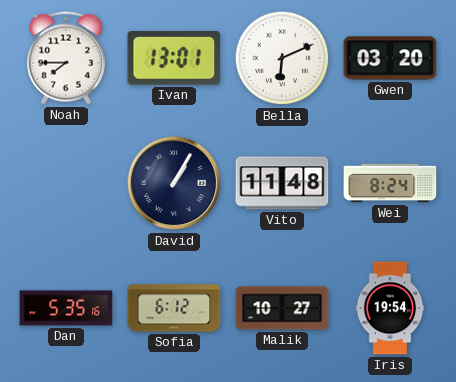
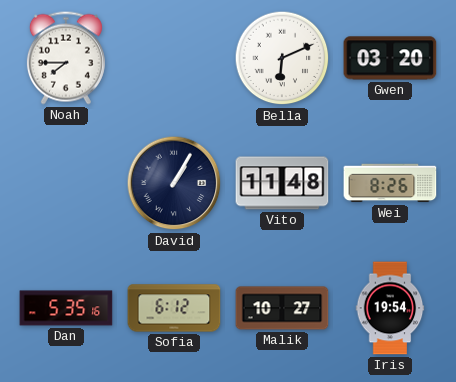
Ivan: 13:01 -> none
Wei: 8:24 -> 8:26
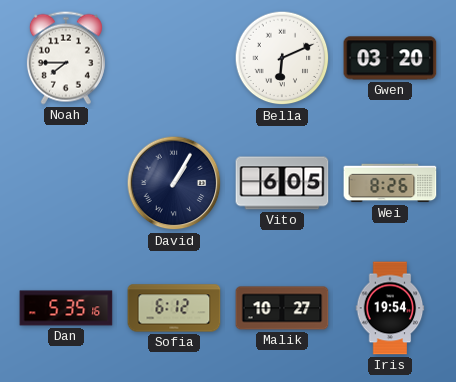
Vito: 11:48 -> 6:05
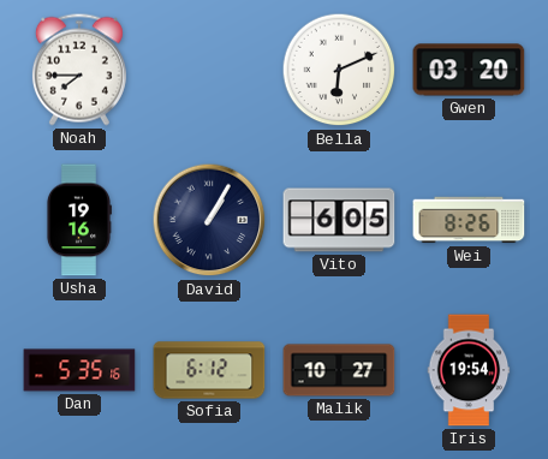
Usha: none -> 19:16
